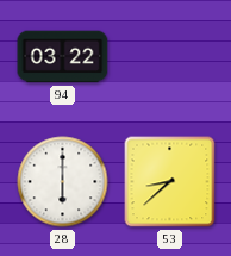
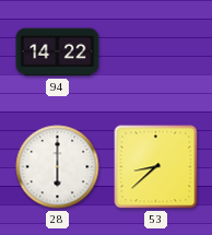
94: 03:22 -> 14:22
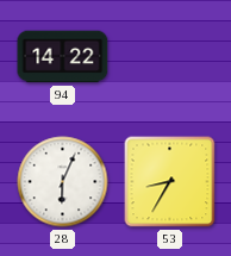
28: 6:00 -> 6:04
53: 8:38 -> 8:35
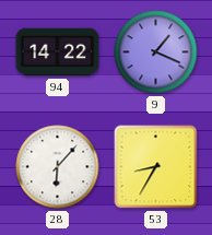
9: none -> 1:19
28: 6:04 -> 6:07
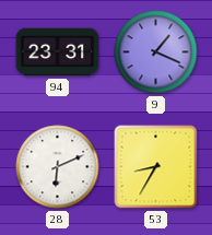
94: 14:22 -> 23:31
28: 6:07 -> 6:11
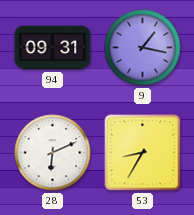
94: 23:31 -> 09:31
9: 1:19 -> 1:17
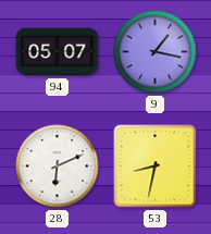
94: 09:31 -> 05:07
53: 8:35 -> 8:32
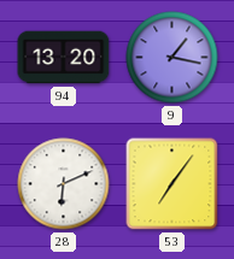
94: 05:07 -> 13:20
53: 8:32 -> 7:06
